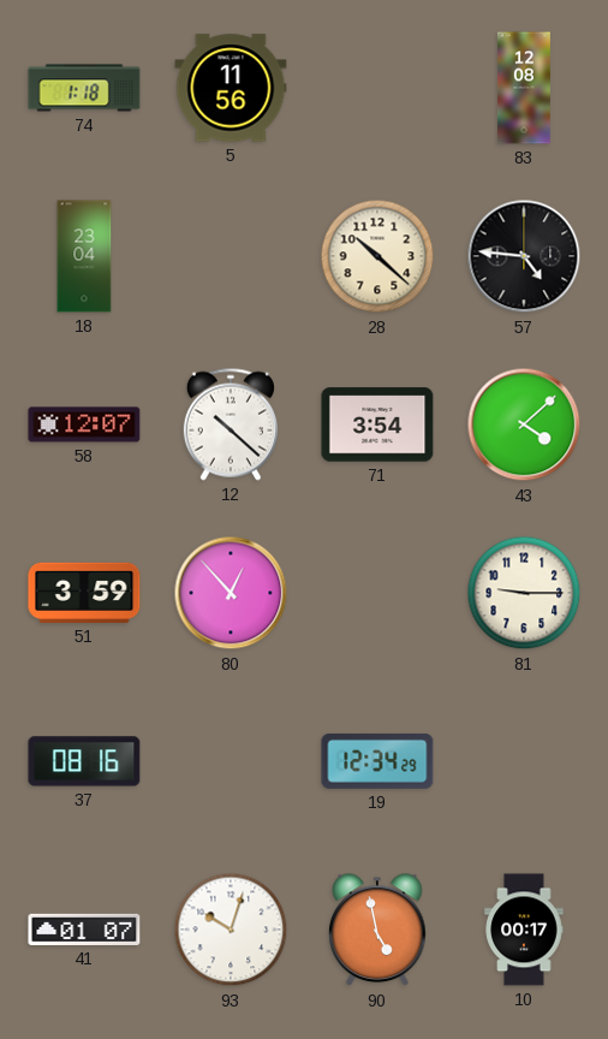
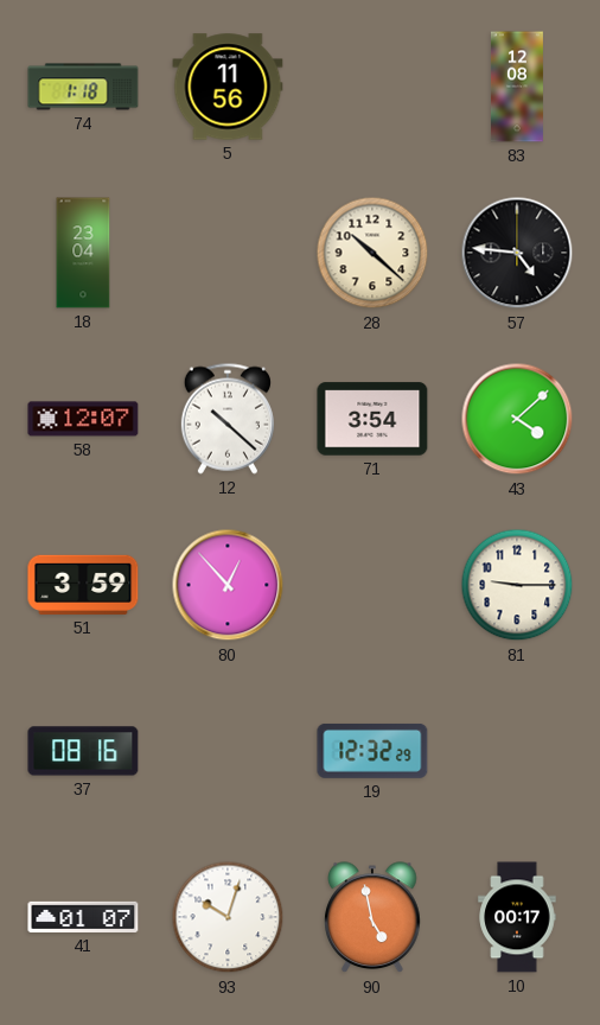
19: 12:34 -> 12:32
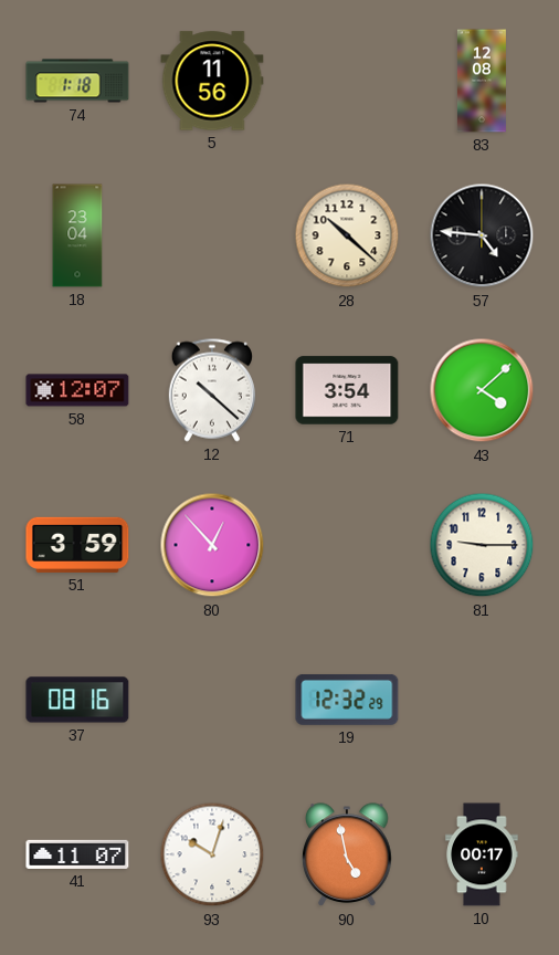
41: 01:07 -> 11:07
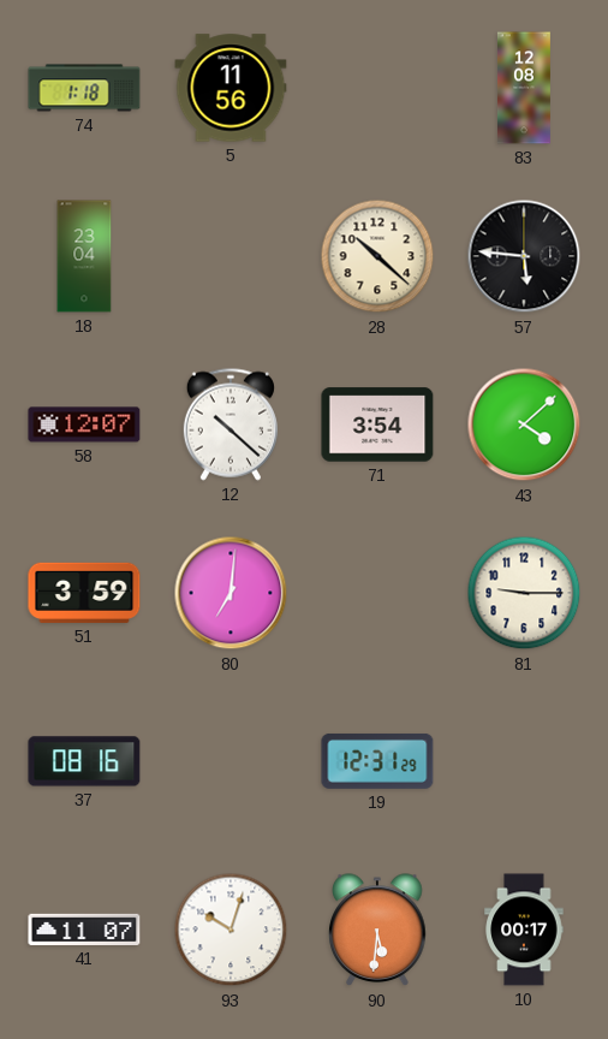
57: 4:46 -> 5:46
80: 12:53 -> 7:01
19: 12:32 -> 12:31
90: 4:58 -> 5:31
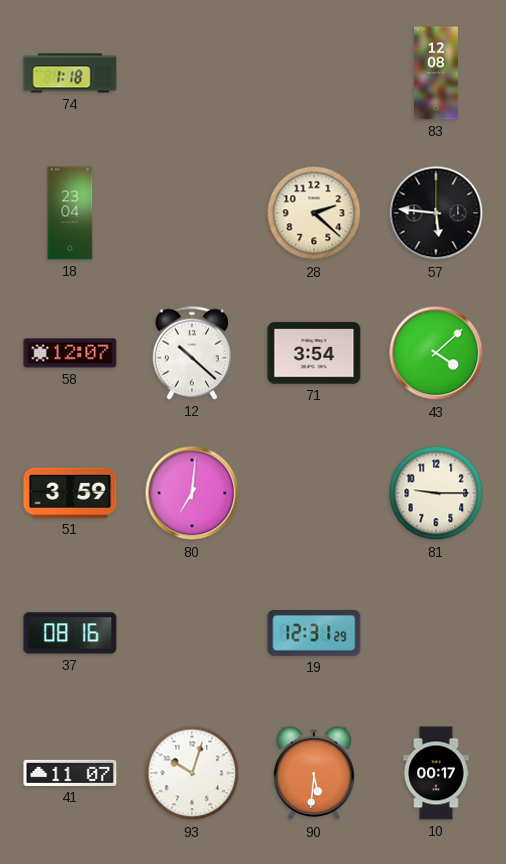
5: 11:56 -> none
28: 10:22 -> 2:22
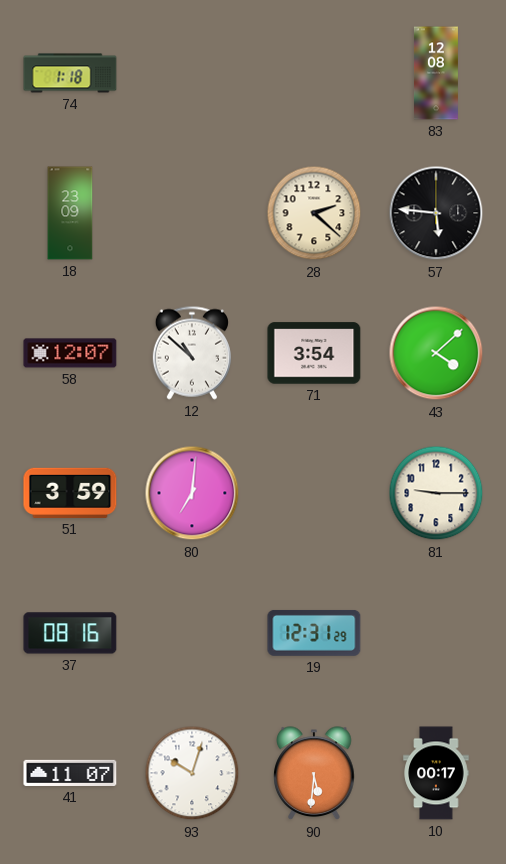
18: 23:04 -> 23:09
12: 10:22 -> 10:52
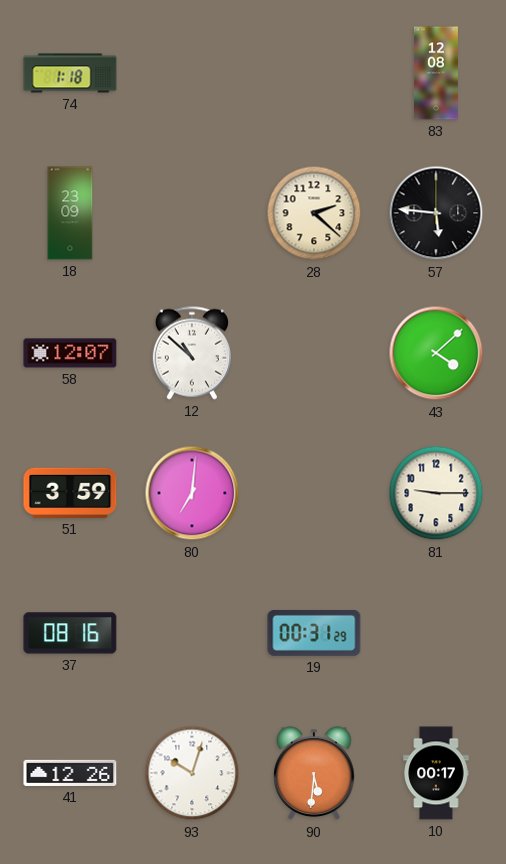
71: 3:54 -> none
19: 12:31 -> 00:31
41: 11:07 -> 12:26
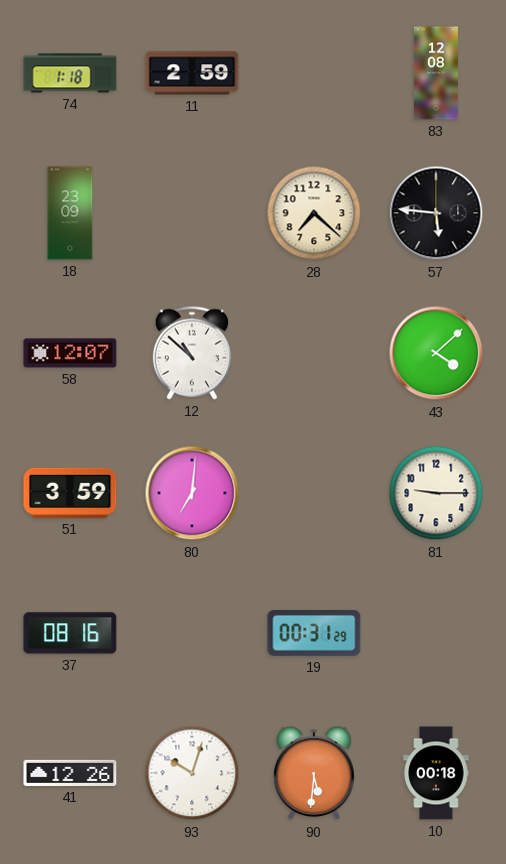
11: none -> 2:59
28: 2:22 -> 7:22
10: 00:17 -> 00:18
